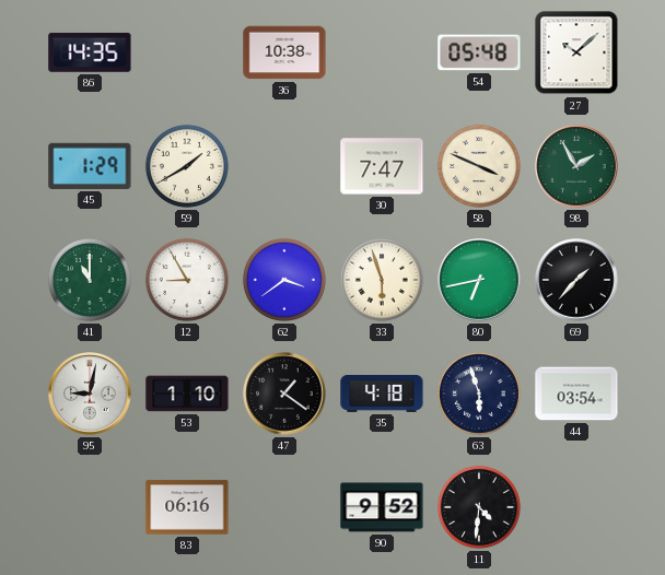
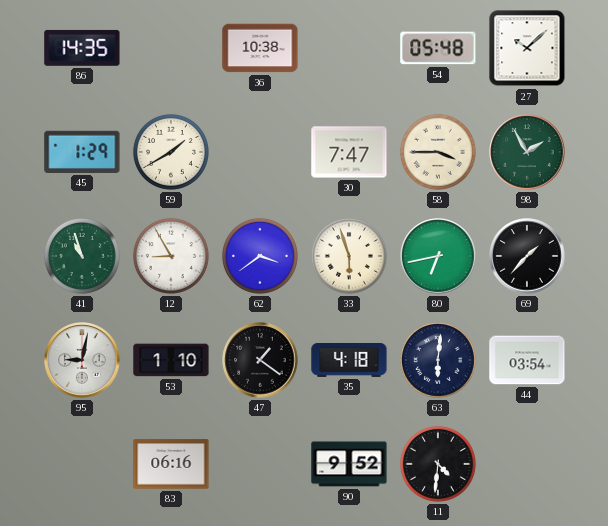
58: 3:49 -> 3:45
41: 11:00 -> 10:57
63: 5:57 -> 6:01
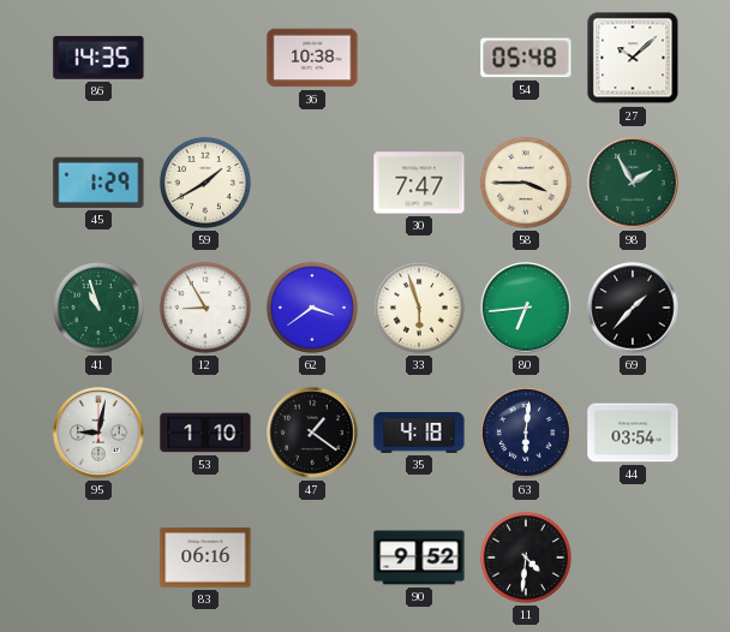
80: 6:43 -> 6:44
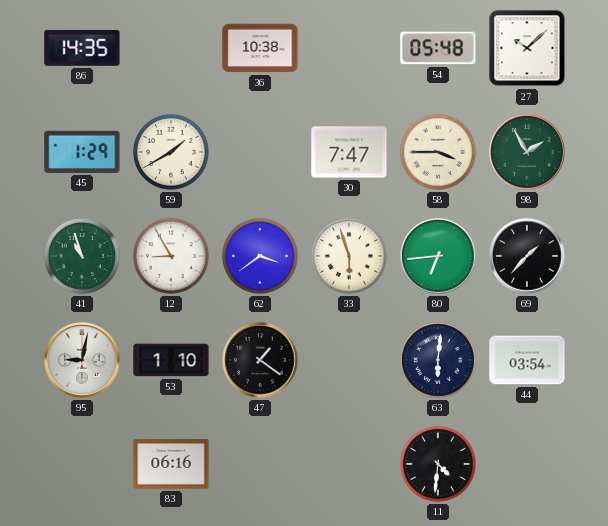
35: 4:18 -> none
90: 9:52 -> none
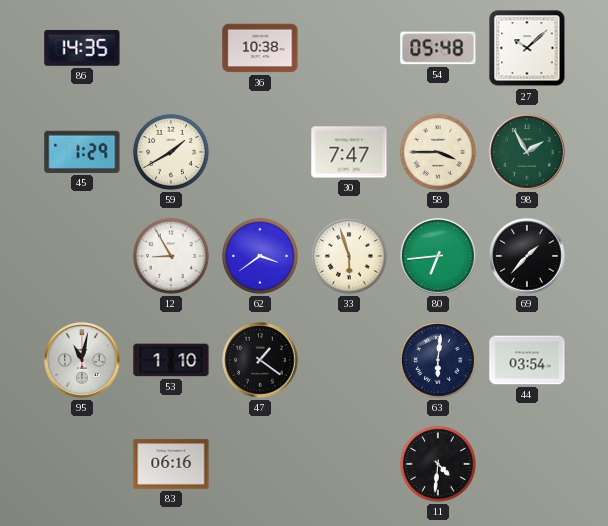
41: 10:57 -> none
95: 9:02 -> 11:02
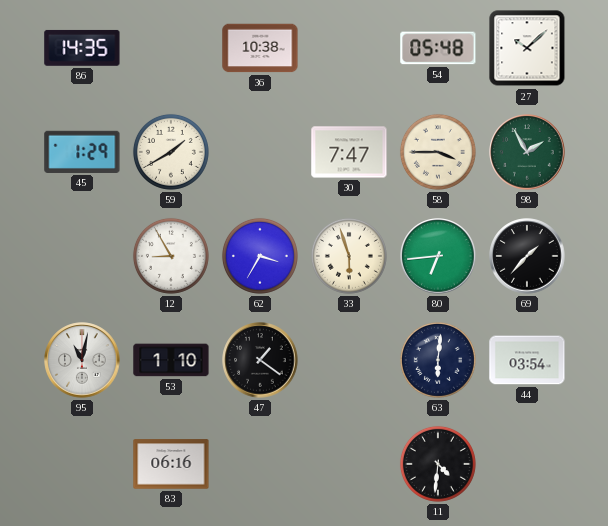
62: 3:39 -> 3:35
